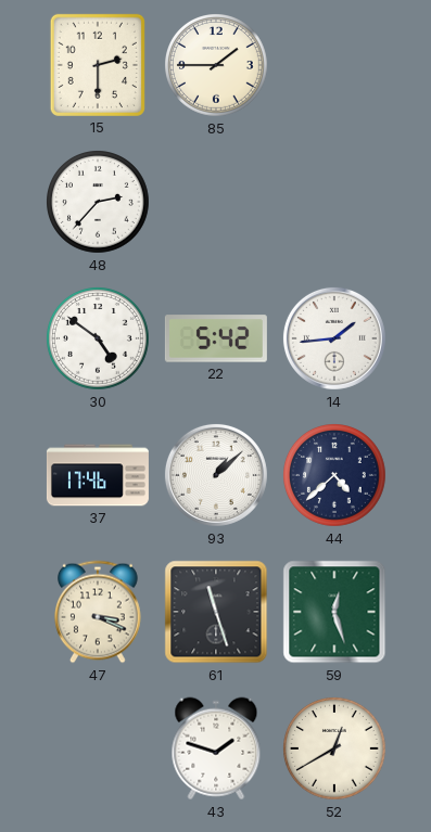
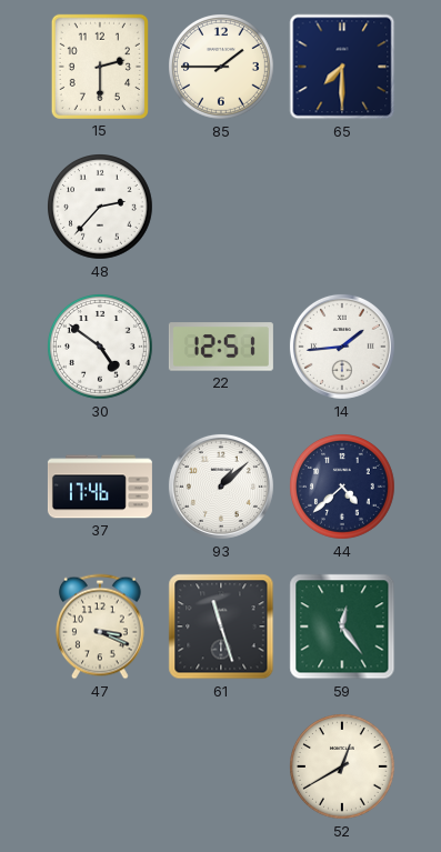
65: none -> 7:30
22: 5:42 -> 12:51
59: 12:27 -> 12:24
43: 1:48 -> none
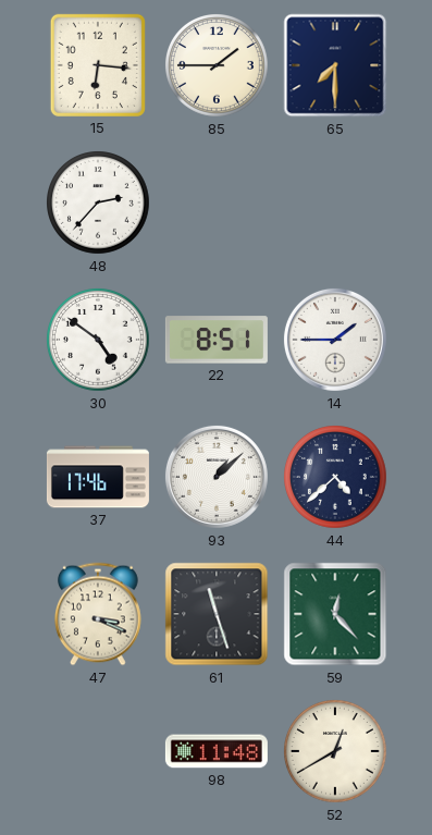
15: 2:30 -> 6:16
22: 12:51 -> 8:51
14: 1:44 -> 1:45
59: 12:24 -> 12:23
98: none -> 11:48
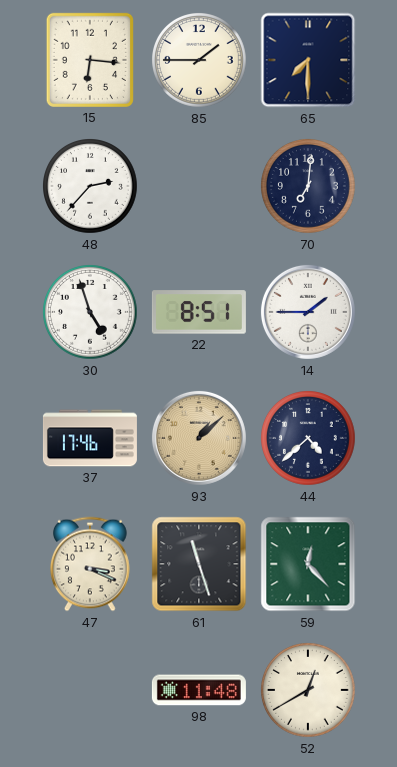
70: none -> 7:01
30: 4:51 -> 4:57
93 dial: white -> champagne
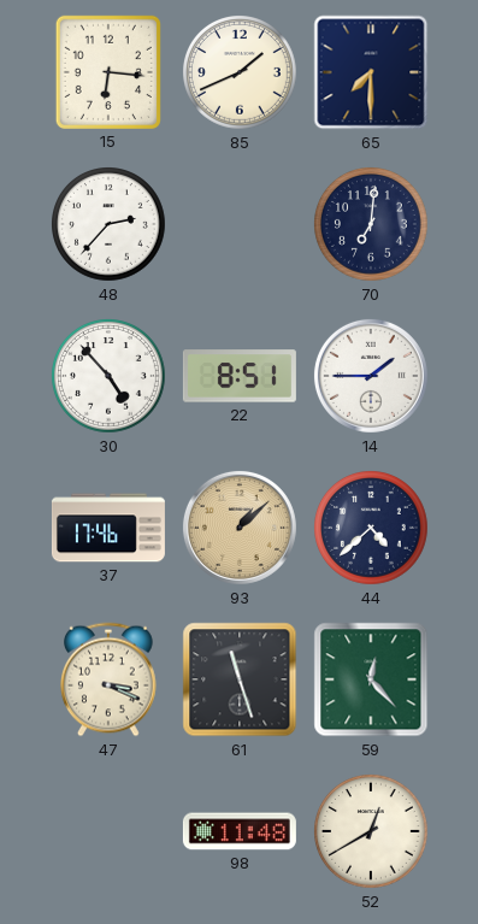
85: 1:45 -> 1:41
30: 4:57 -> 4:53
